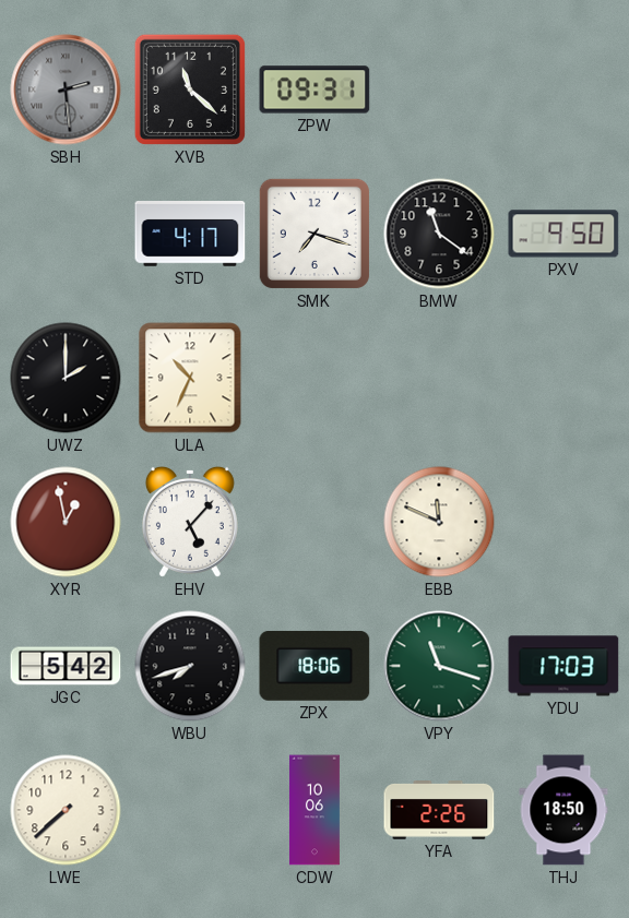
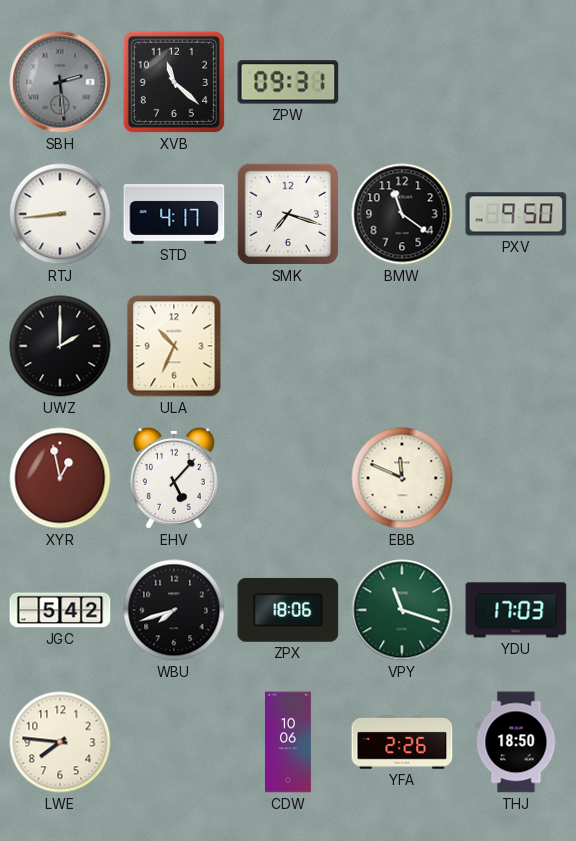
RTJ: none -> 8:44
LWE: 7:38 -> 7:46
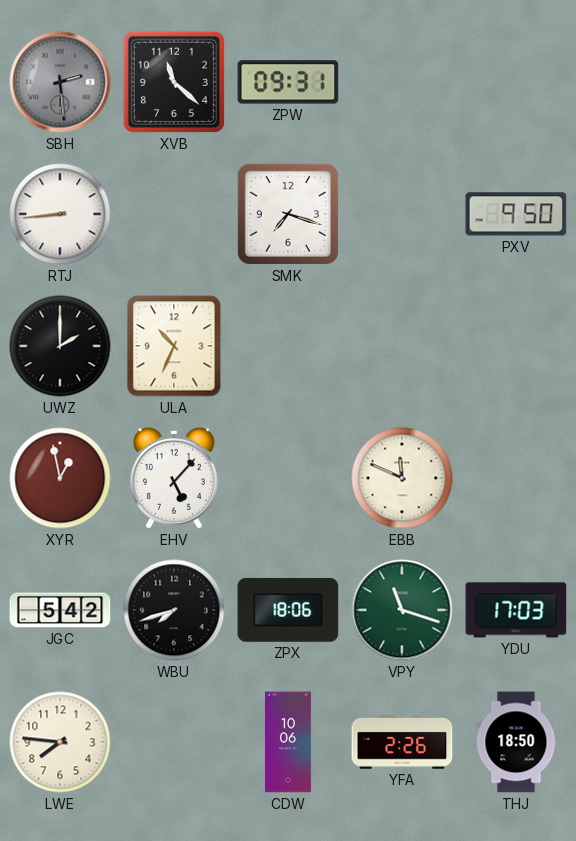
STD: 4:17 -> none
BMW: 11:21 -> none
